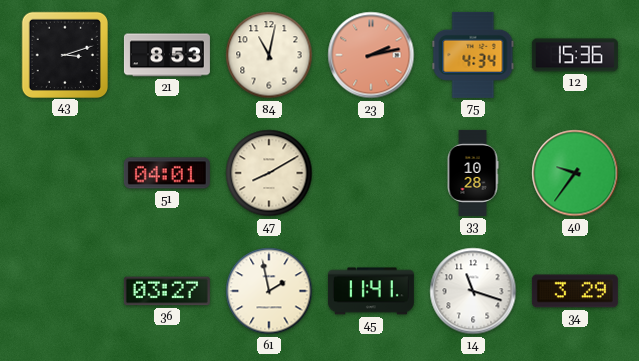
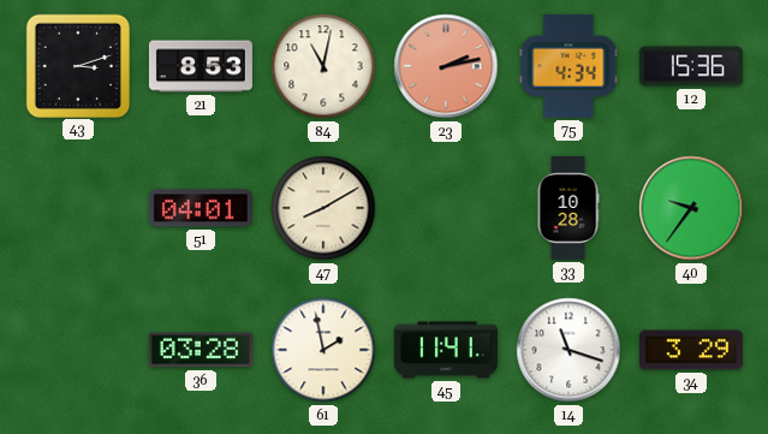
36: 03:27 -> 03:28
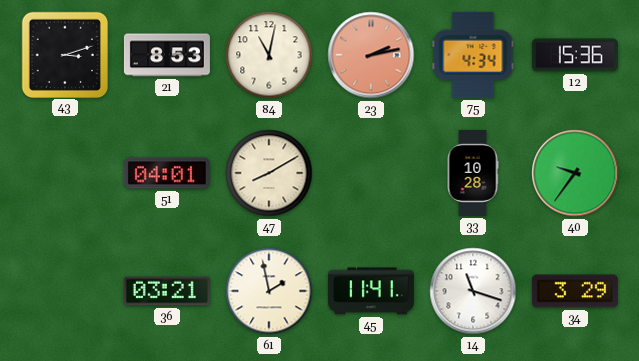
36: 03:28 -> 03:21
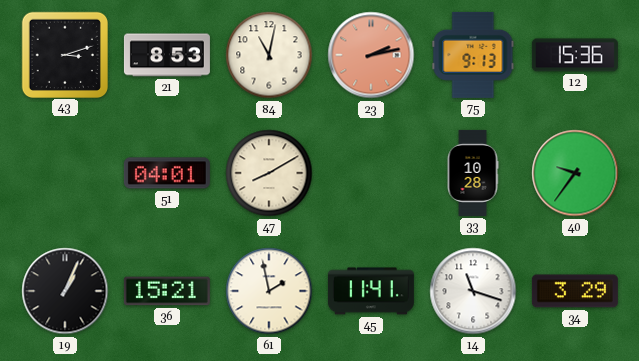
75: 4:34 -> 9:13
19: none -> 1:04
36: 03:21 -> 15:21
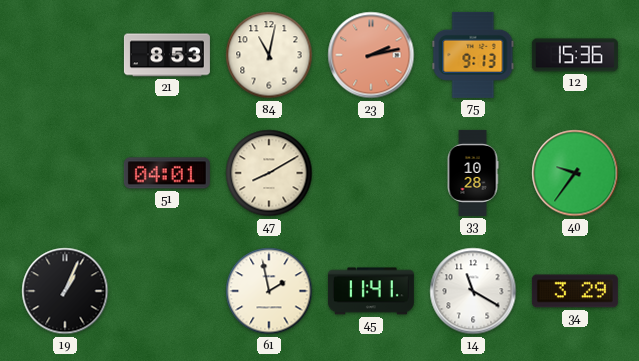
43: 3:12 -> none
36: 15:21 -> none
14: 11:18 -> 11:20
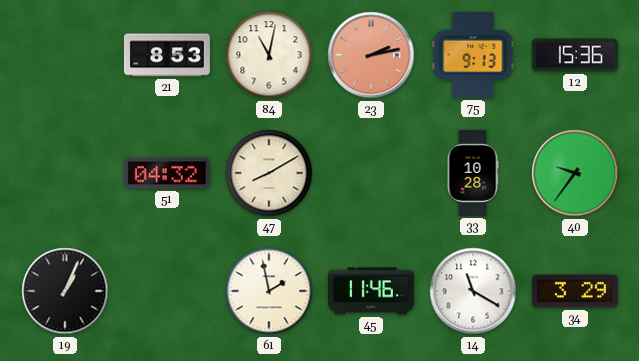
51: 04:01 -> 04:32
45: 11:41 -> 11:46
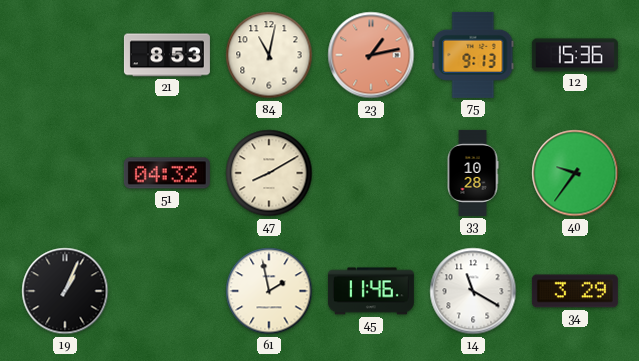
23: 2:13 -> 1:13
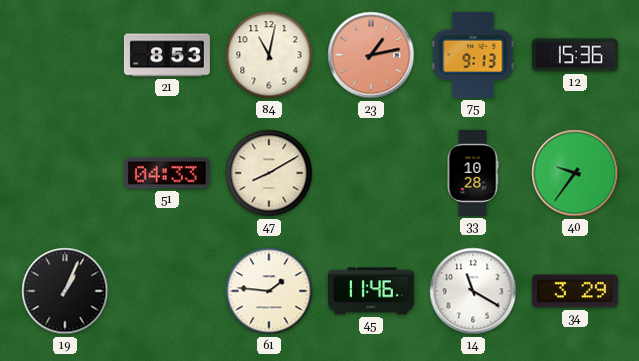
51: 04:32 -> 04:33
61: 1:58 -> 1:46
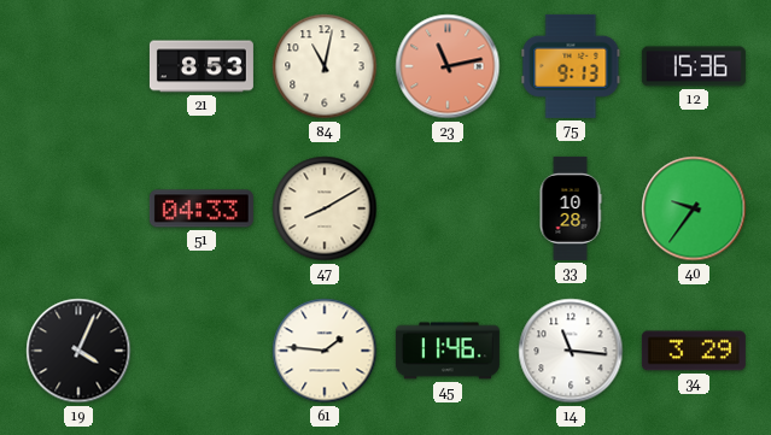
23: 1:13 -> 11:13
19: 1:04 -> 4:04
14: 11:20 -> 11:16
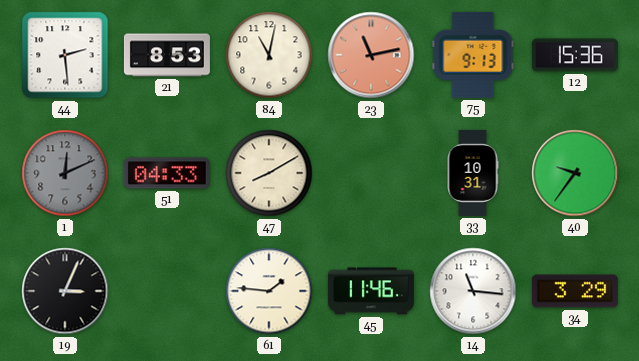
44: none -> 2:29
1: none -> 12:11
33: 10:28 -> 10:31
19: 4:04 -> 3:04
